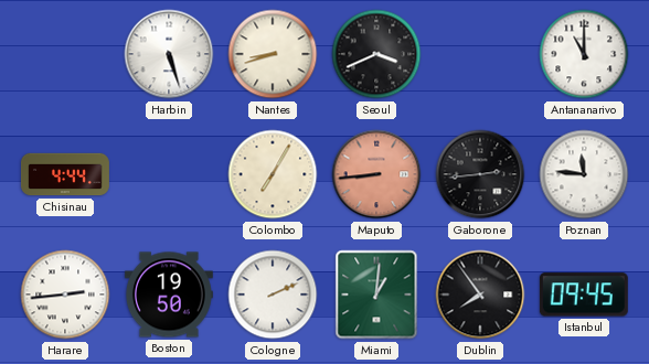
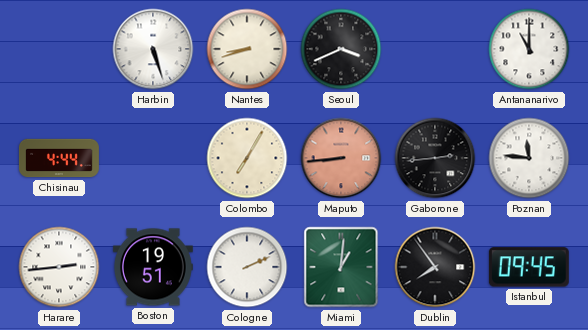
Boston: 19:50 -> 19:51
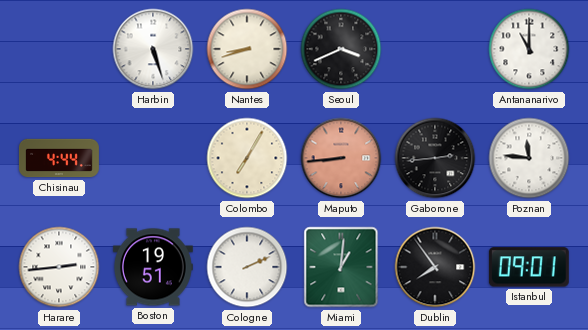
Istanbul: 09:45 -> 09:01
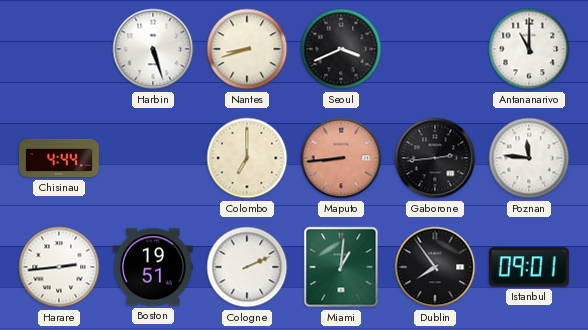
Colombo: 7:05 -> 7:00
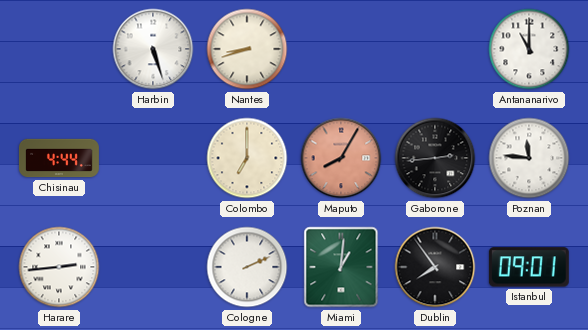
Seoul: 3:41 -> none
Maputo: 8:44 -> 8:05
Boston: 19:51 -> none
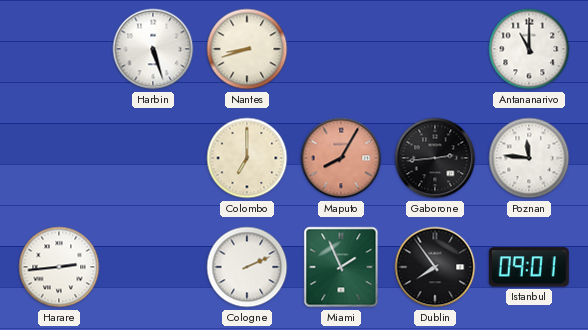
Chisinau: 4:44 -> none
Miami: 1:01 -> 1:56
